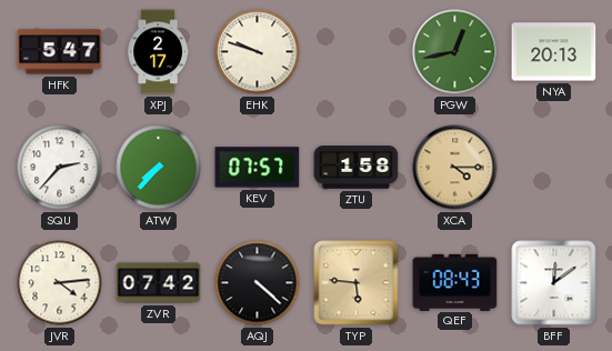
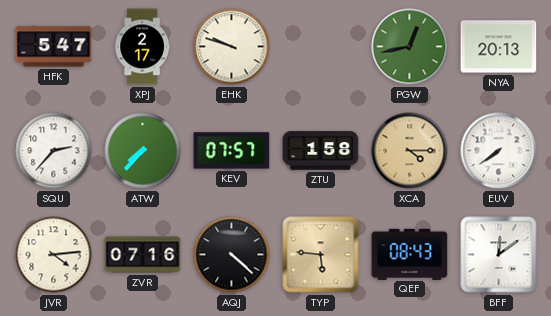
EUV: none -> 7:39
ZVR: 07:42 -> 07:16
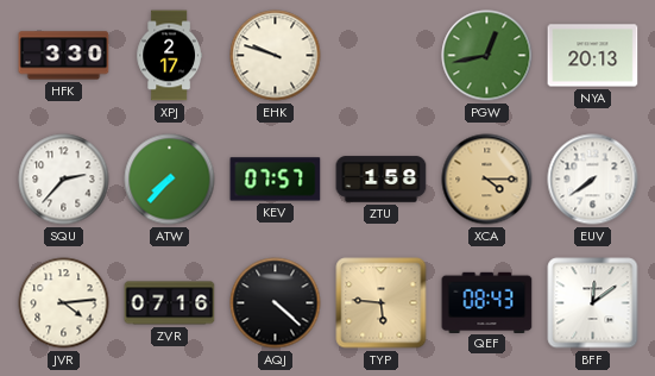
HFK: 5:47 -> 3:30
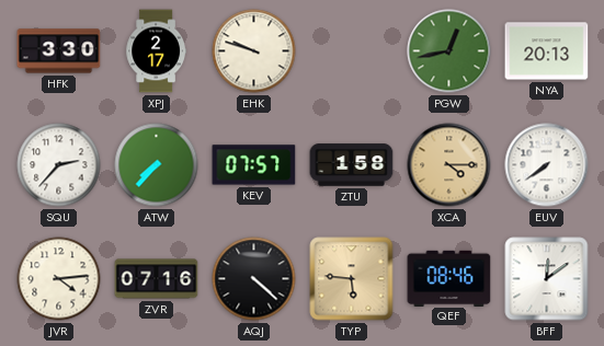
QEF: 08:43 -> 08:46
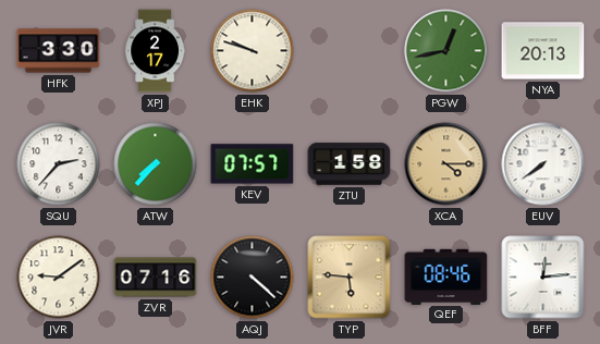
JVR: 4:14 -> 9:09
BFF: 12:09 -> 12:14
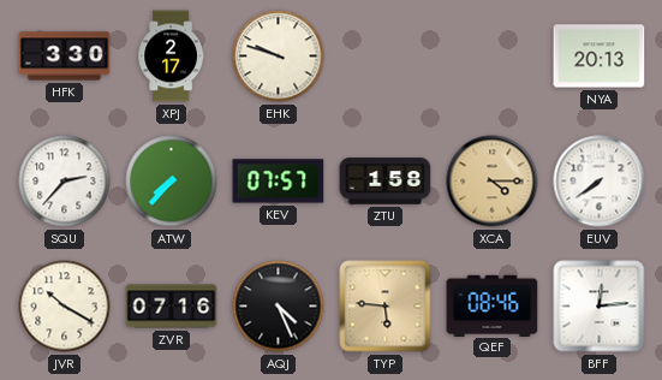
PGW: 12:43 -> none
JVR: 9:09 -> 10:20
AQJ: 4:22 -> 4:26
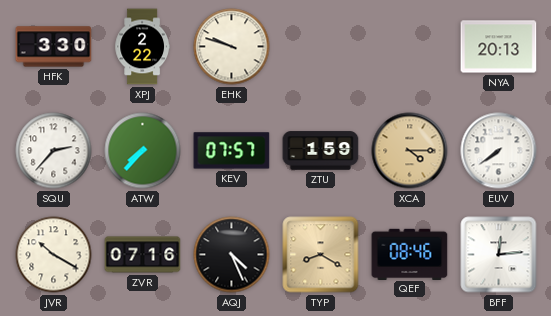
XPJ: 2:17 -> 2:22
ZTU: 1:58 -> 1:59
TYP: 5:46 -> 8:20
